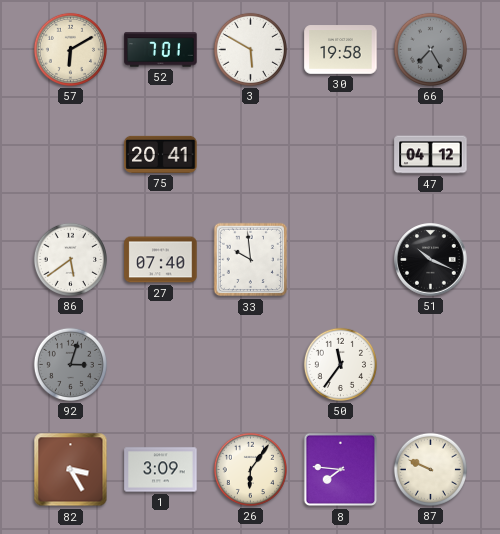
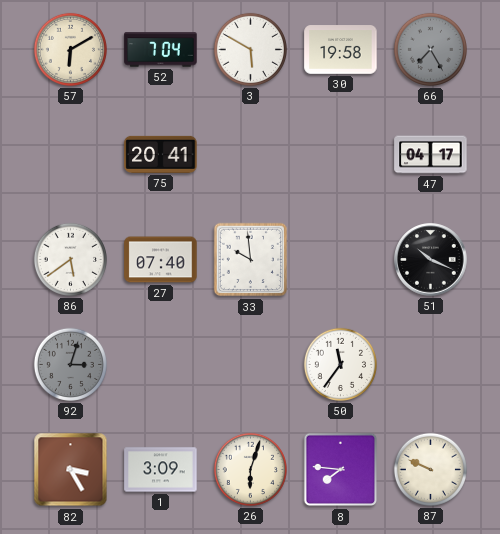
52: 7:01 -> 7:04
47: 04:12 -> 04:17
26: 6:06 -> 6:03
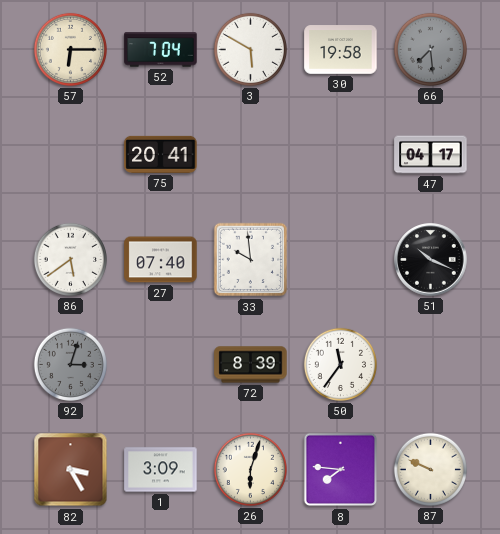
57: 6:10 -> 6:15
66: 7:25 -> 7:29
72: none -> 8:39
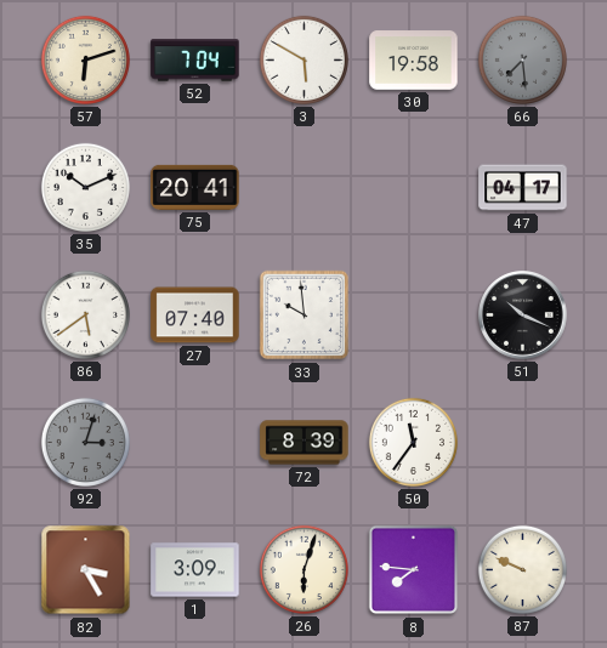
57: 6:15 -> 6:12
35: none -> 10:11
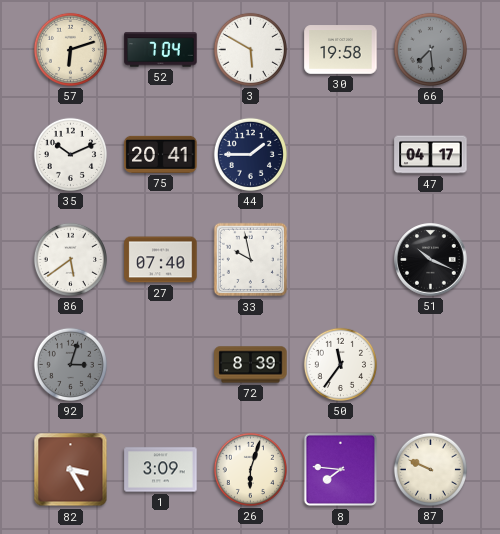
44: none -> 1:45
33: 9:59 -> 9:58
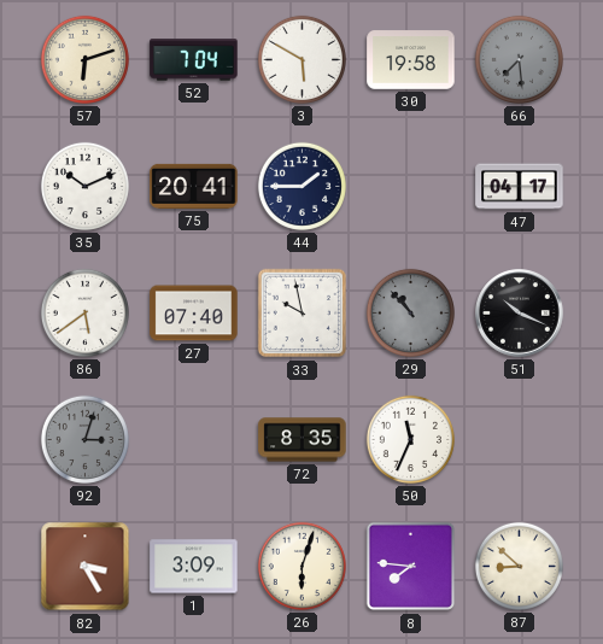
29: none -> 10:53
72: 8:39 -> 8:35
50: 11:36 -> 11:34
87: 9:49 -> 8:52
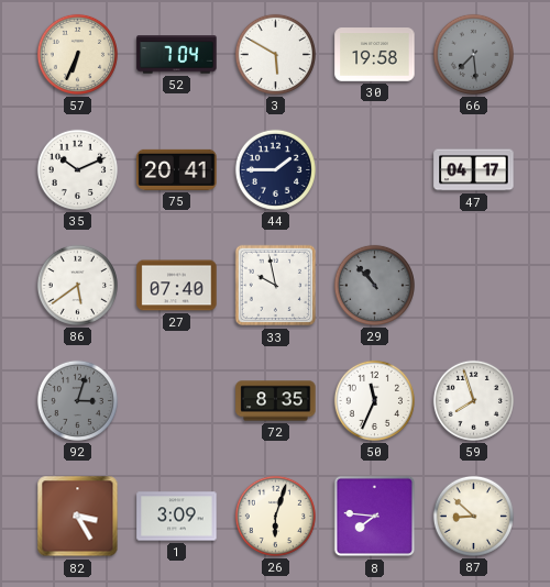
57: 6:12 -> 6:34
51: 10:19 -> none
59: none -> 7:57
